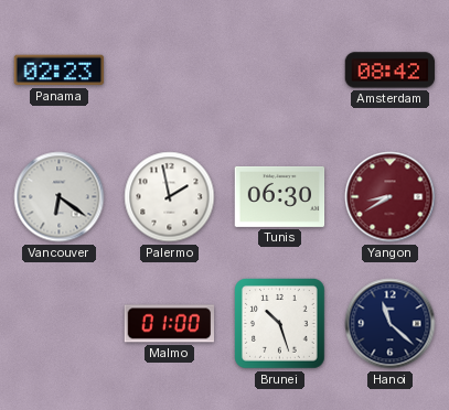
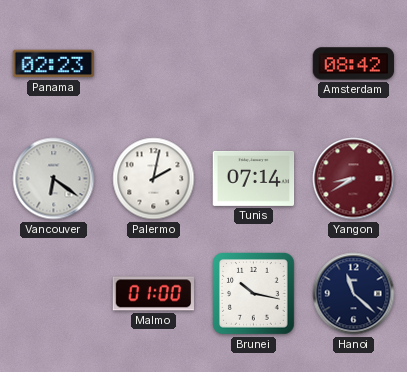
Palermo: 1:58 -> 2:02
Tunis: 06:30 -> 07:14
Brunei: 10:27 -> 10:17
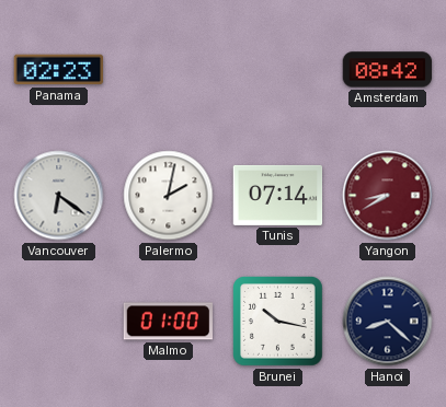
Hanoi: 11:22 -> 8:22
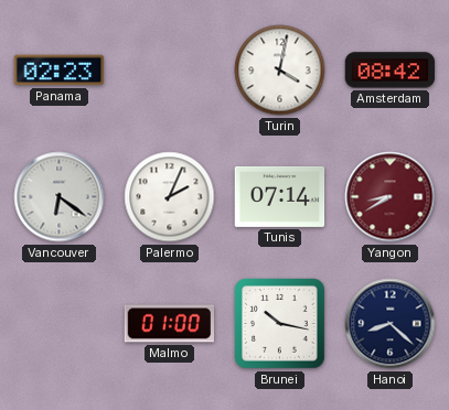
Turin: none -> 4:02
Palermo: 2:02 -> 2:04
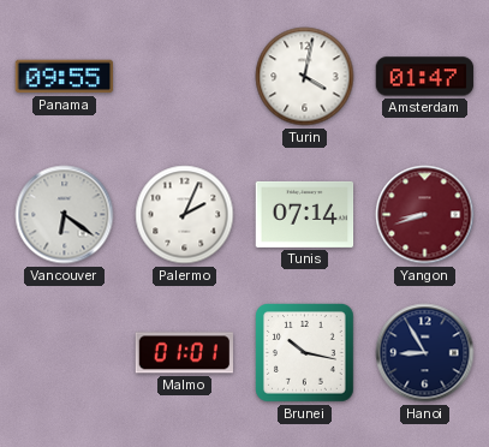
Panama: 02:23 -> 09:55
Amsterdam: 08:42 -> 01:47
Yangon: 8:40 -> 8:42
Malmo: 01:00 -> 01:01
Hanoi: 8:22 -> 8:55
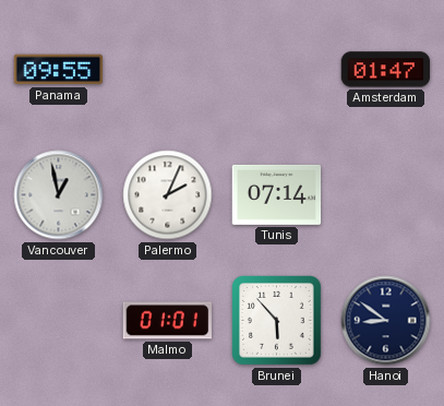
Turin: 4:02 -> none
Vancouver: 6:21 -> 12:58
Yangon: 8:42 -> none
Brunei: 10:17 -> 5:53
Hanoi: 8:55 -> 8:51
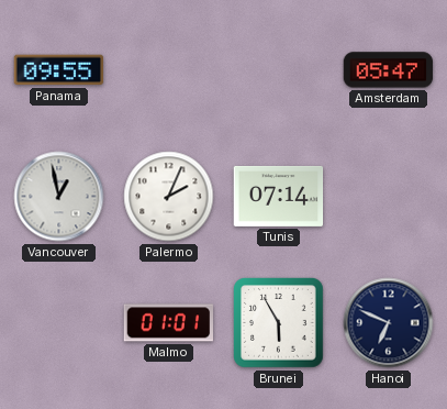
Amsterdam: 01:47 -> 05:47
Brunei: 5:53 -> 5:55
Hanoi: 8:51 -> 6:49
